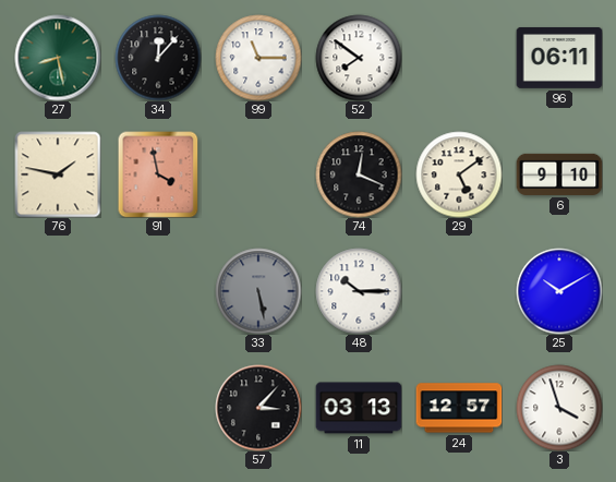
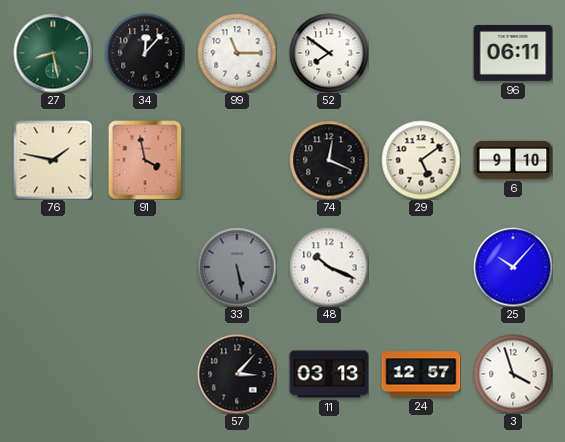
48: 10:15 -> 10:19
25: 10:10 -> 10:07
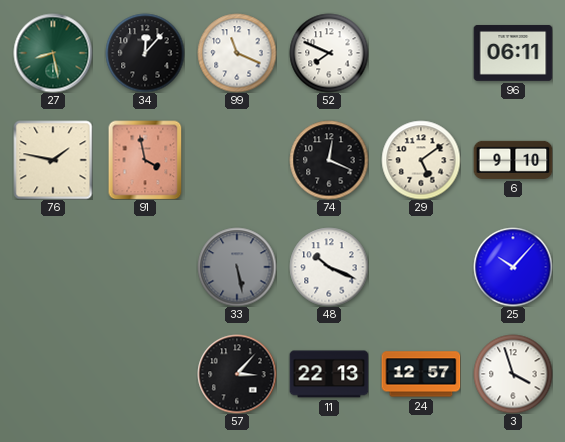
99: 11:15 -> 11:19
52: 7:51 -> 7:49
11: 03:13 -> 22:13
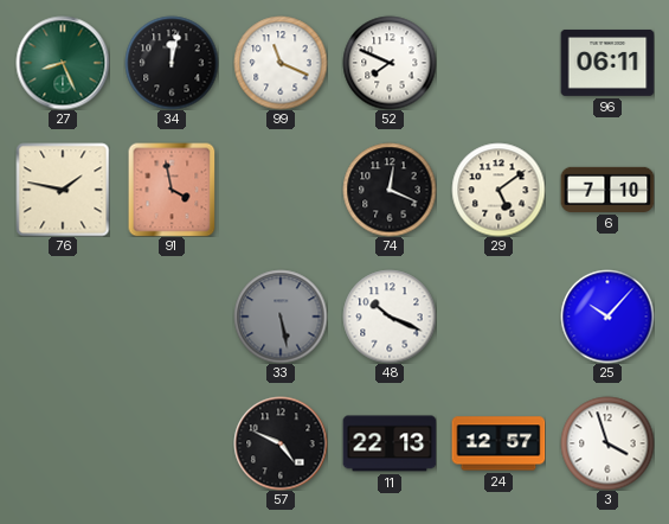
27: 8:28 -> 8:26
34: 12:07 -> 12:02
6: 9:10 -> 7:10
57: 3:07 -> 4:49
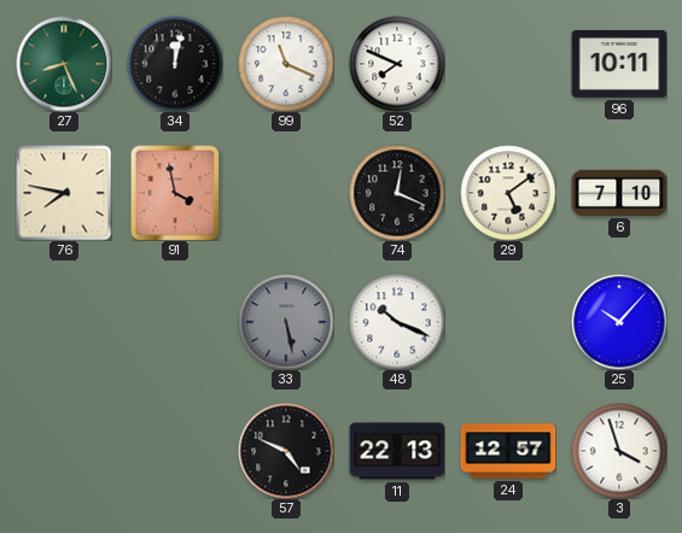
96: 06:11 -> 10:11
76: 1:47 -> 7:47
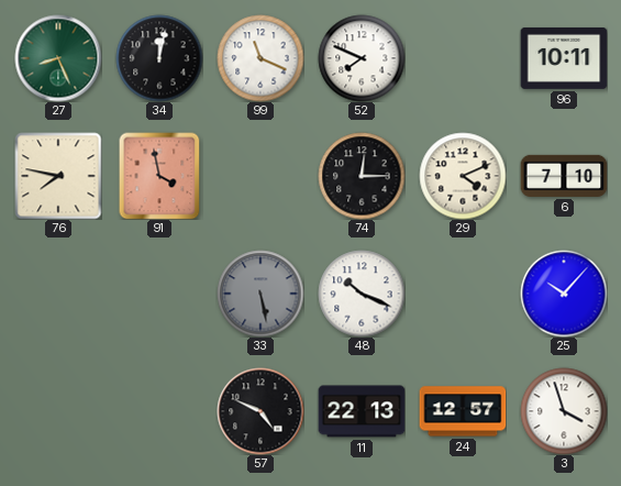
74: 12:19 -> 12:15
29: 5:09 -> 4:11
